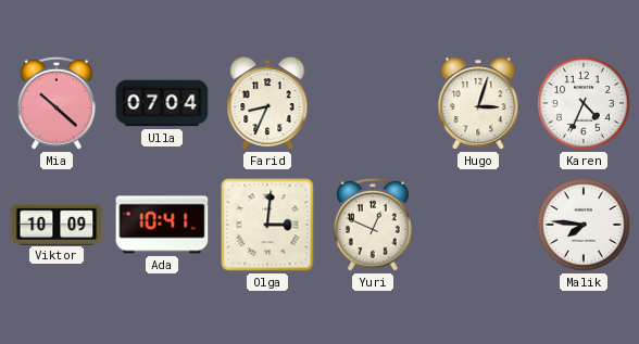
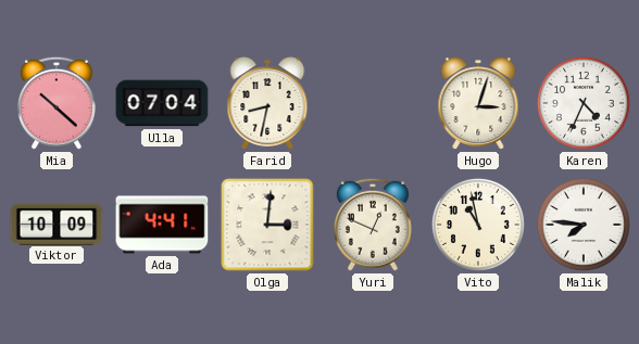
Farid: 8:34 -> 8:32
Ada: 10:41 -> 4:41
Vito: none -> 10:58
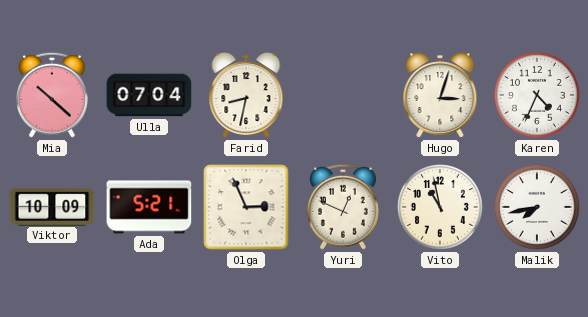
Ada: 4:41 -> 5:21
Olga: 3:01 -> 2:56
Malik: 7:46 -> 7:43
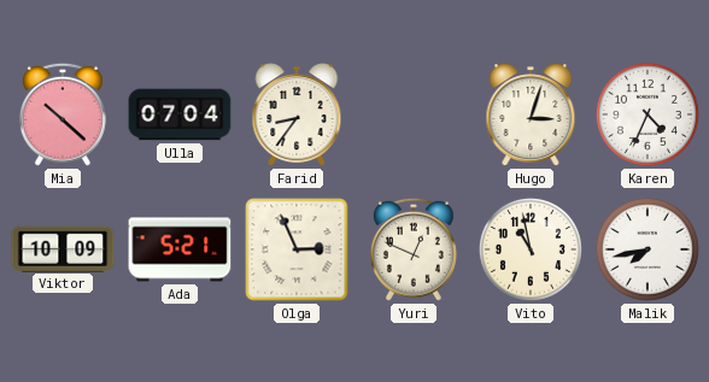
Farid: 8:32 -> 8:36
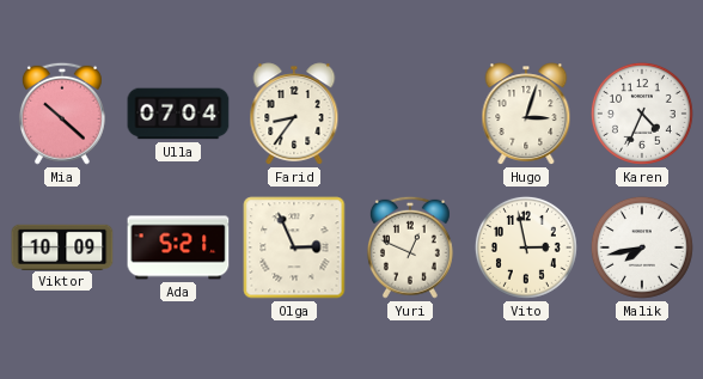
Vito: 10:58 -> 2:58
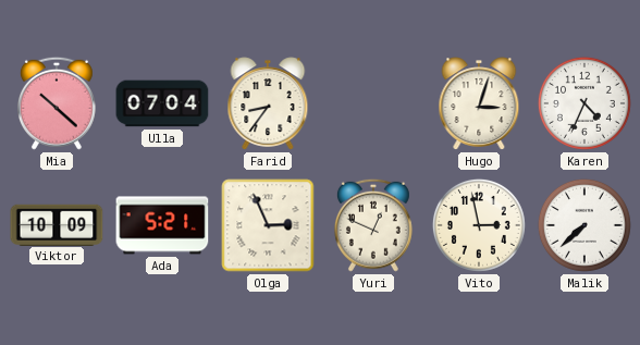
Malik: 7:43 -> 7:38
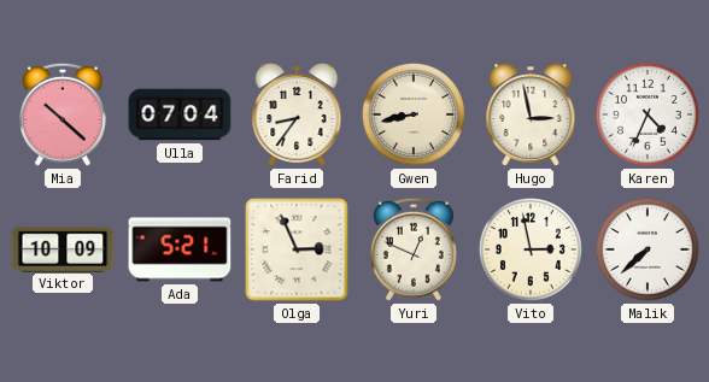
Gwen: none -> 8:43
Hugo: 3:03 -> 2:58
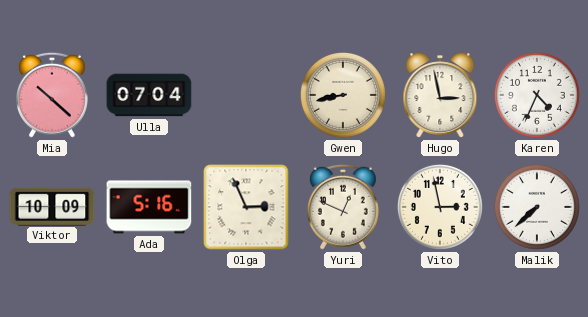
Farid: 8:36 -> none
Ada: 5:21 -> 5:16
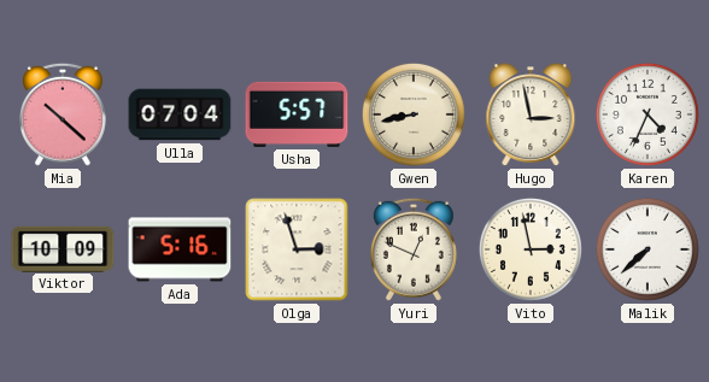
Usha: none -> 5:57
Olga: 2:56 -> 2:57
